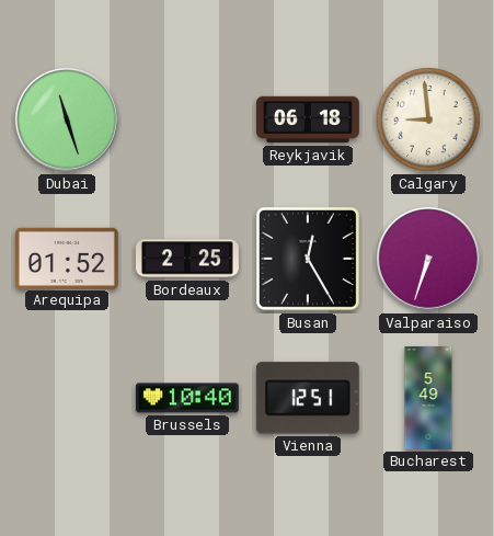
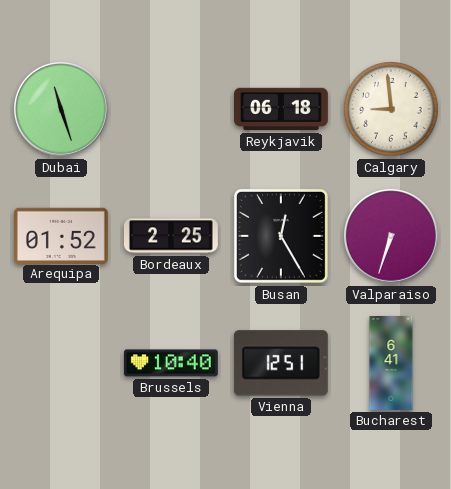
Bucharest: 5:49 -> 6:41
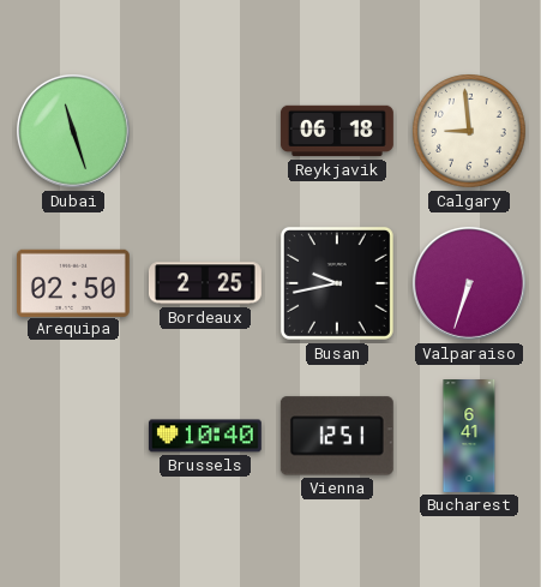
Arequipa: 01:52 -> 02:50
Busan: 12:25 -> 9:43
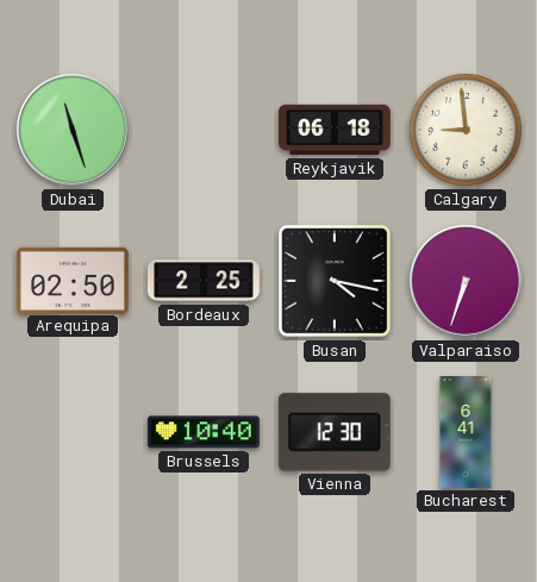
Busan: 9:43 -> 4:17
Vienna: 12:51 -> 12:30
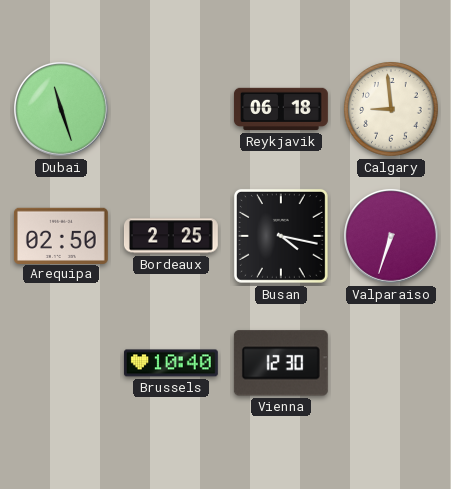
Bucharest: 6:41 -> none
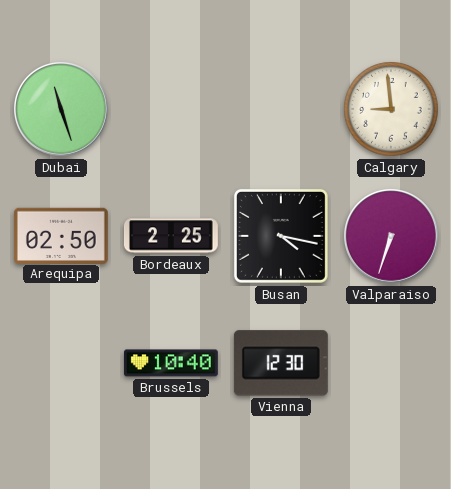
Reykjavik: 06:18 -> none
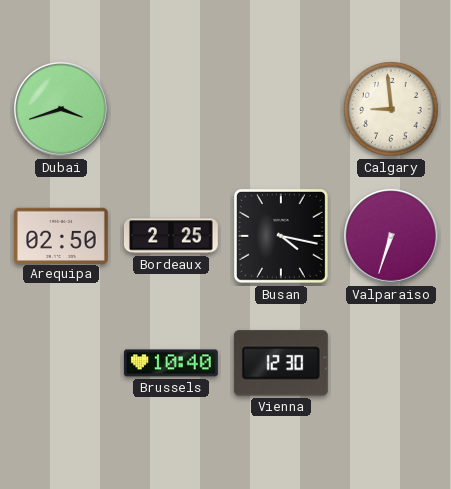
Dubai: 11:27 -> 3:42
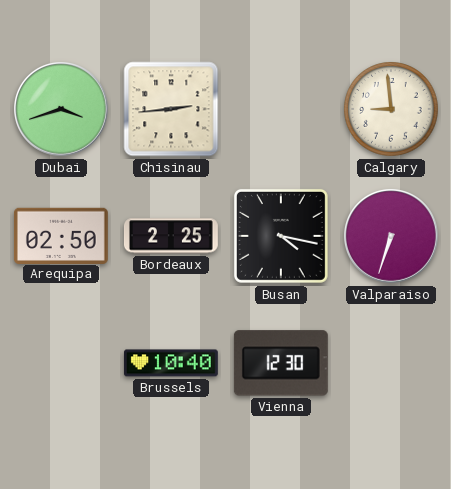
Chisinau: none -> 2:44
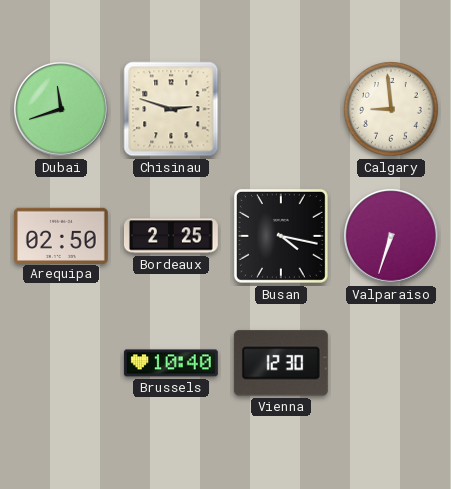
Dubai: 3:42 -> 11:42
Chisinau: 2:44 -> 2:48
